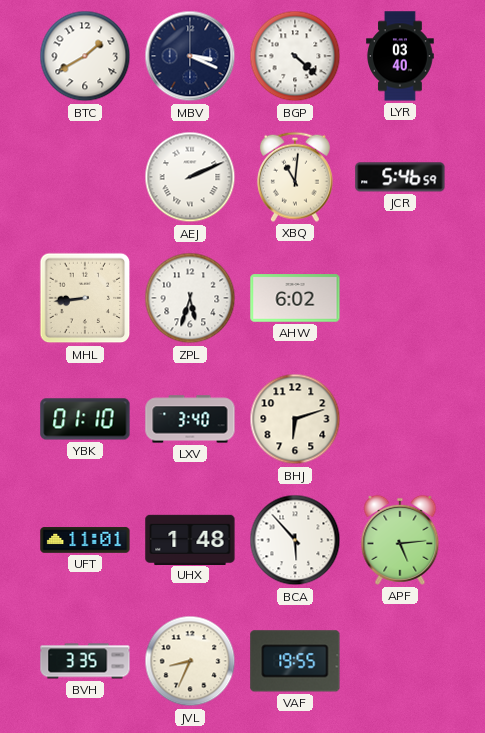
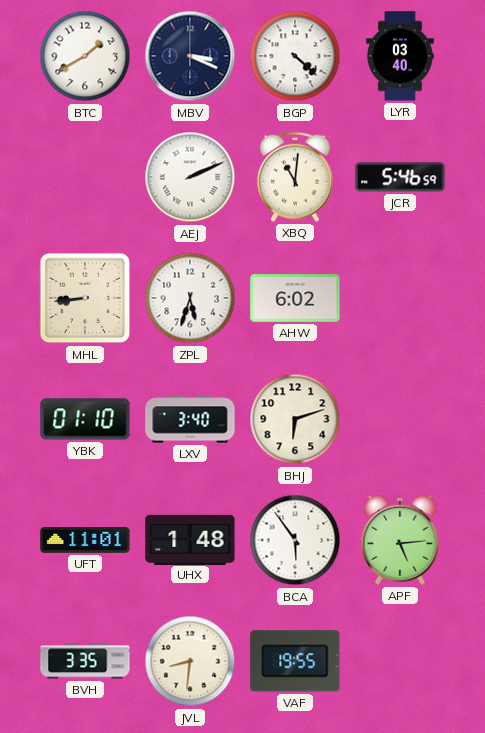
BCA: 5:53 -> 5:54
JVL: 8:34 -> 8:31
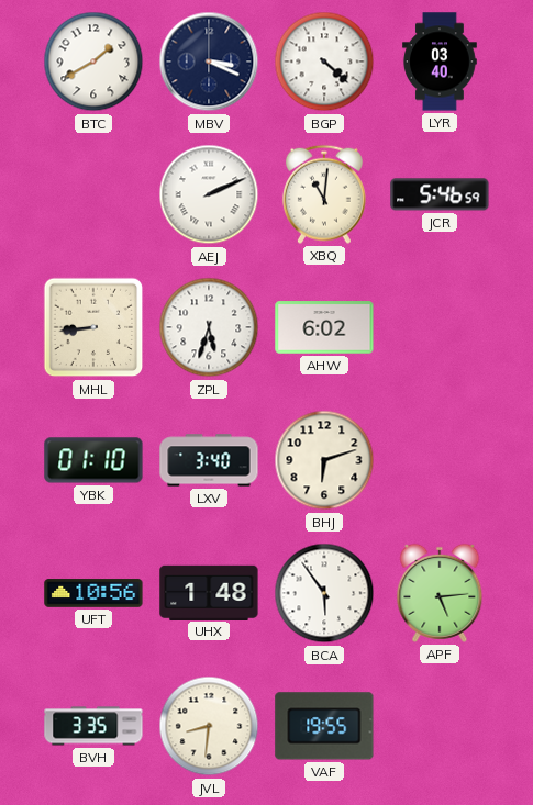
UFT: 11:01 -> 10:56
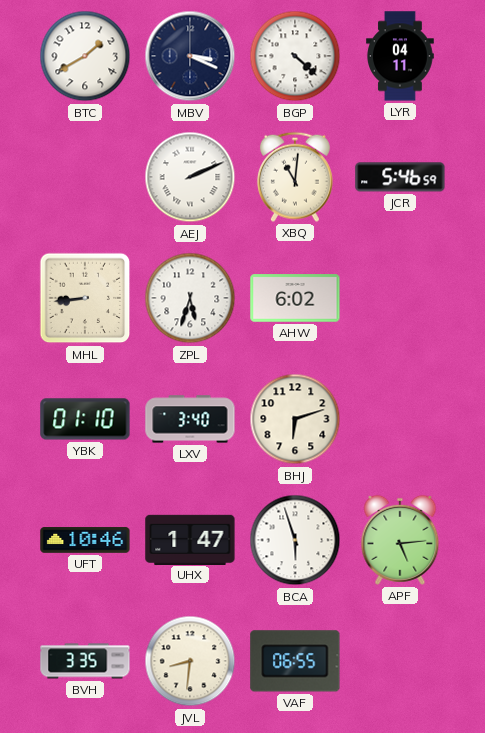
LYR: 03:40 -> 04:11
UFT: 10:56 -> 10:46
UHX: 1:48 -> 1:47
BCA: 5:54 -> 5:57
VAF: 19:55 -> 06:55
